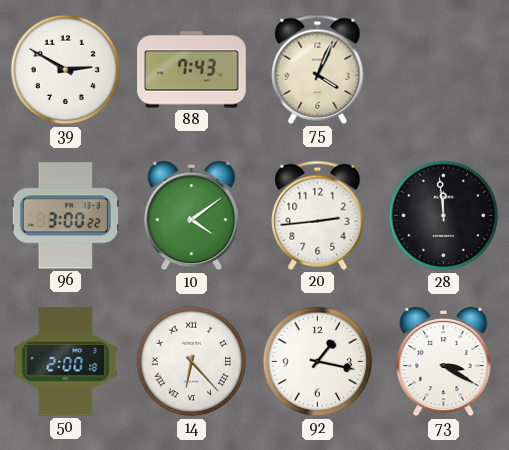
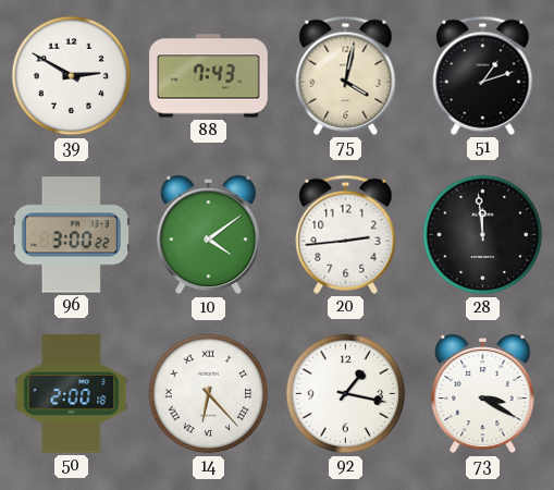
75: 4:04 -> 4:02
51: none -> 1:12
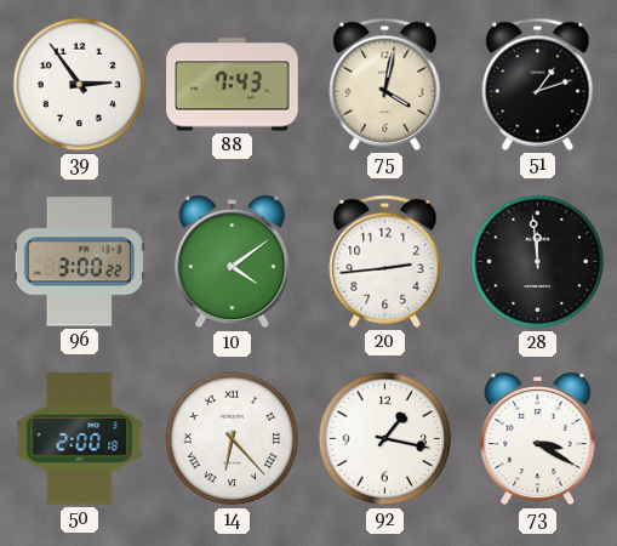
39: 2:50 -> 2:54
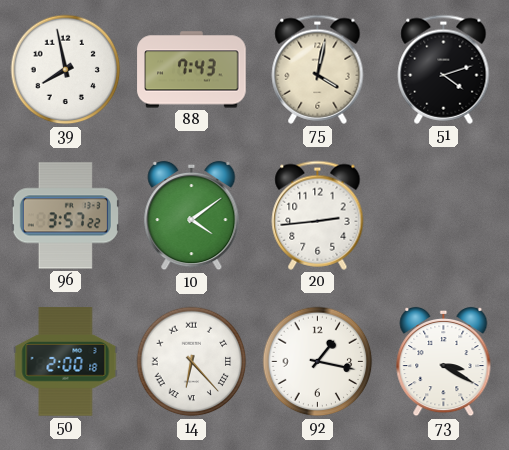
39: 2:54 -> 7:58
51: 1:12 -> 4:12
96: 3:00 -> 3:57
28: 11:59 -> none
